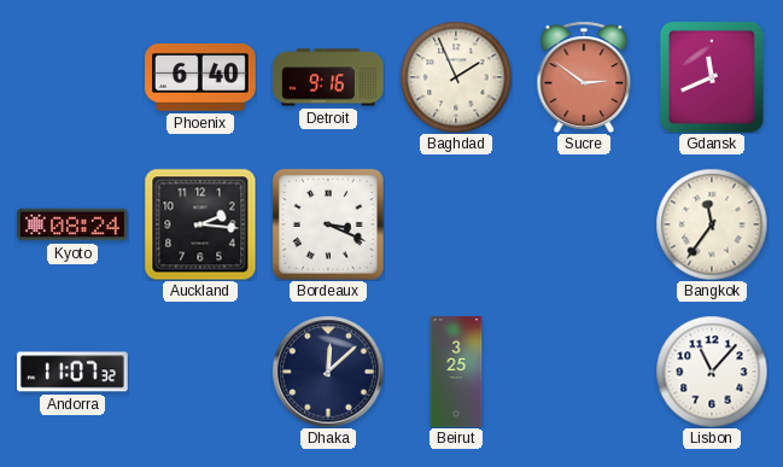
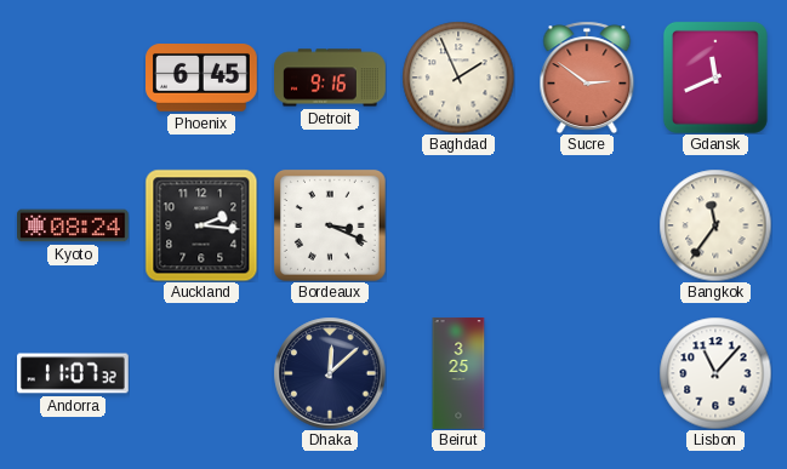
Phoenix: 6:40 -> 6:45
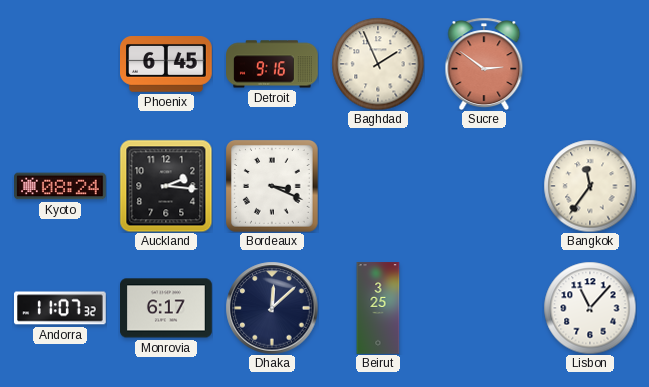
Gdansk: 11:41 -> none
Monrovia: none -> 6:17
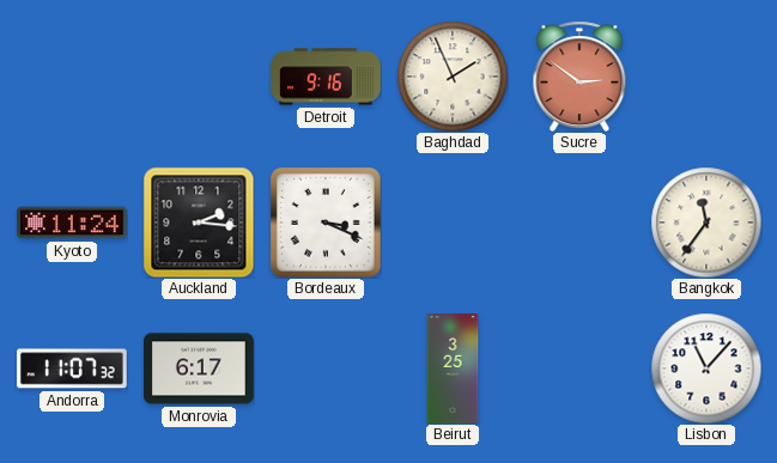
Phoenix: 6:45 -> none
Kyoto: 08:24 -> 11:24
Dhaka: 12:08 -> none
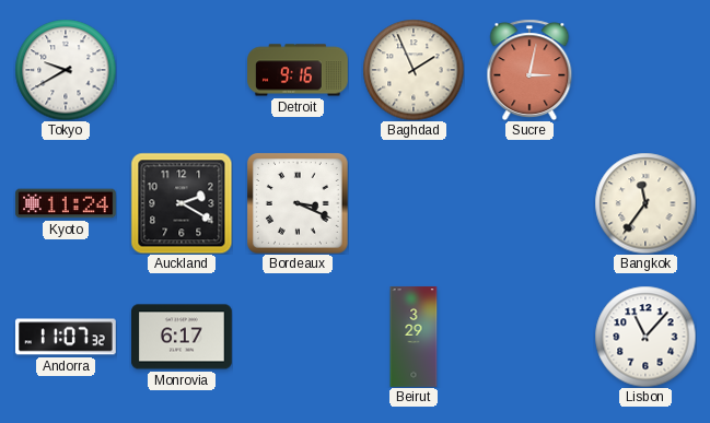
Tokyo: none -> 9:40
Sucre: 2:51 -> 3:02
Auckland: 2:16 -> 2:20
Beirut: 3:25 -> 3:29
